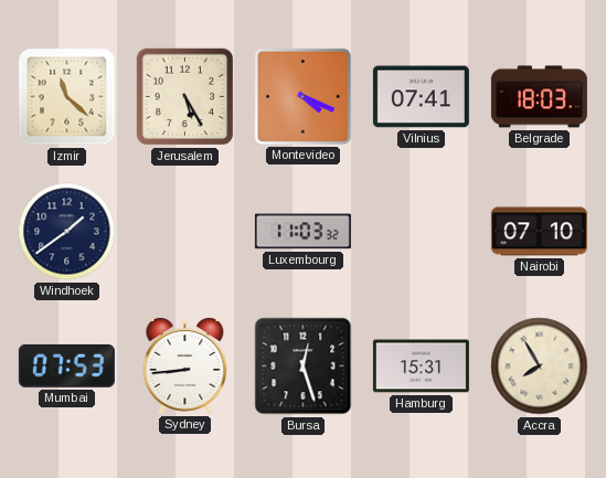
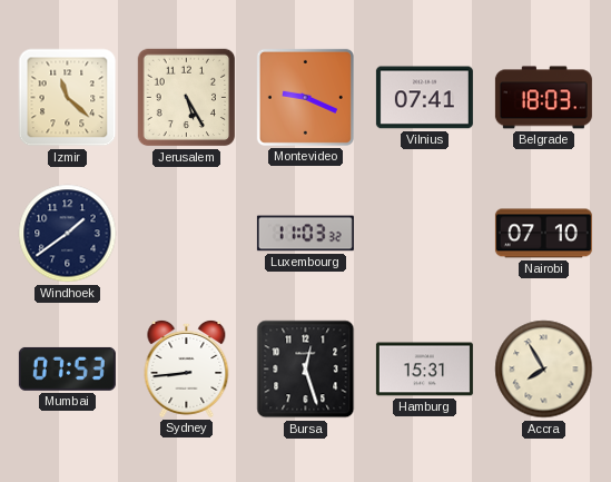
Montevideo: 4:19 -> 9:19
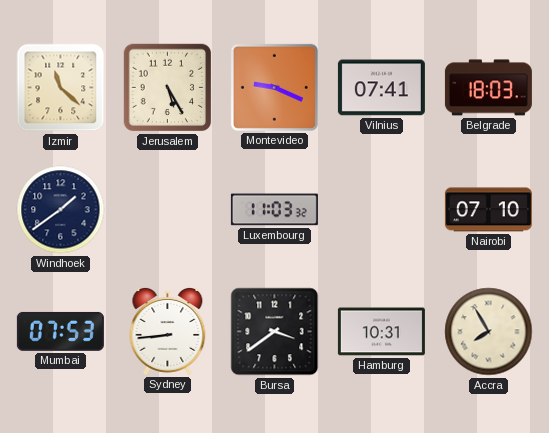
Bursa: 12:27 -> 3:39
Hamburg: 15:31 -> 10:31
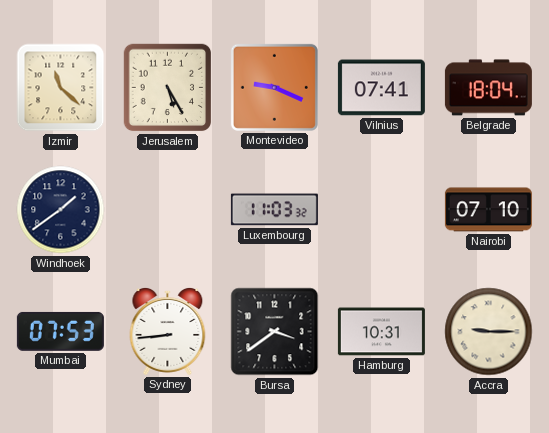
Belgrade: 18:03 -> 18:04
Accra: 7:55 -> 9:15
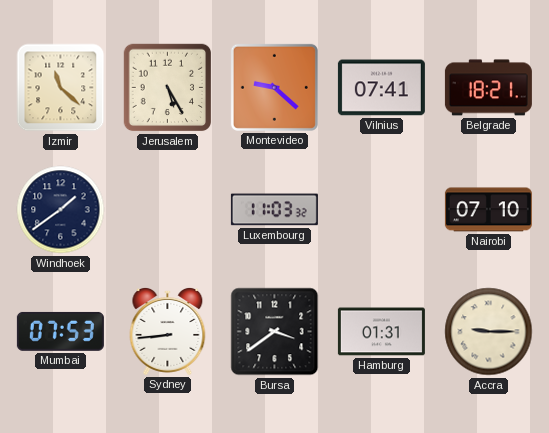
Montevideo: 9:19 -> 9:22
Belgrade: 18:04 -> 18:21
Hamburg: 10:31 -> 01:31
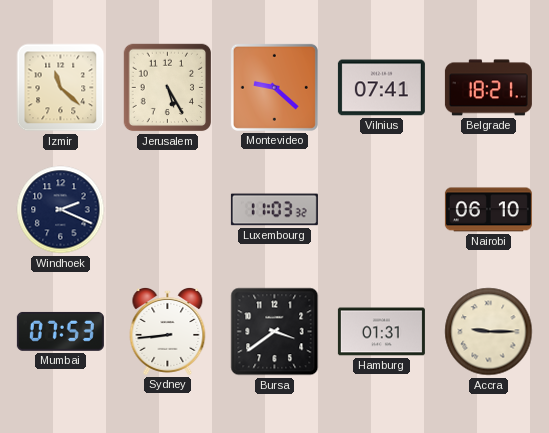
Windhoek: 1:39 -> 2:19
Nairobi: 07:10 -> 06:10
